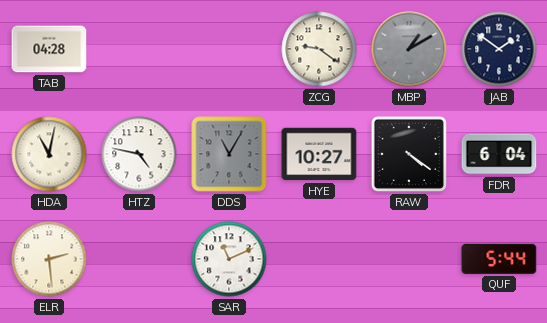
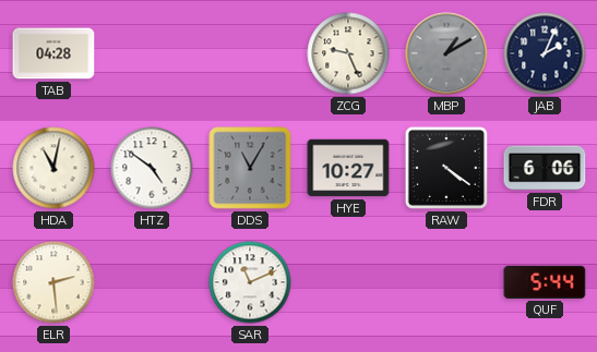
ZCG: 9:21 -> 9:26
JAB: 1:51 -> 2:04
HTZ: 4:47 -> 4:51
FDR: 6:04 -> 6:06
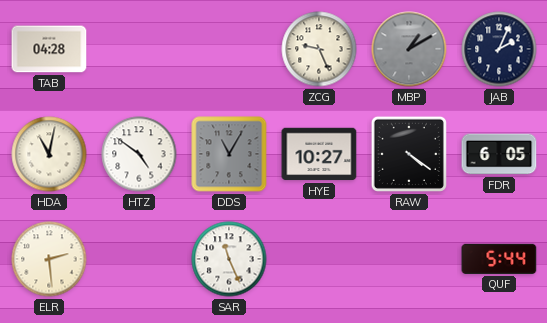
FDR: 6:06 -> 6:05
SAR: 11:11 -> 11:26
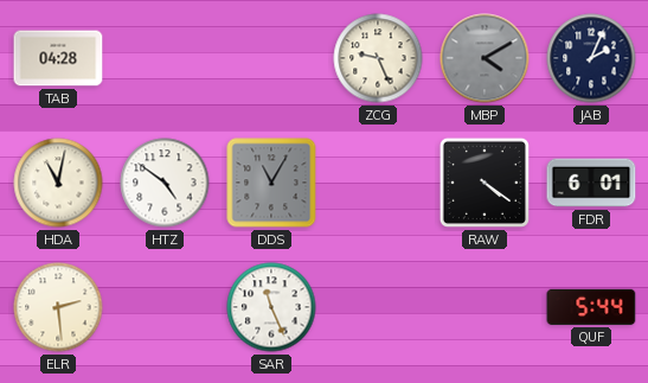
MBP: 1:10 -> 4:10
HYE: 10:27 -> none
FDR: 6:05 -> 6:01
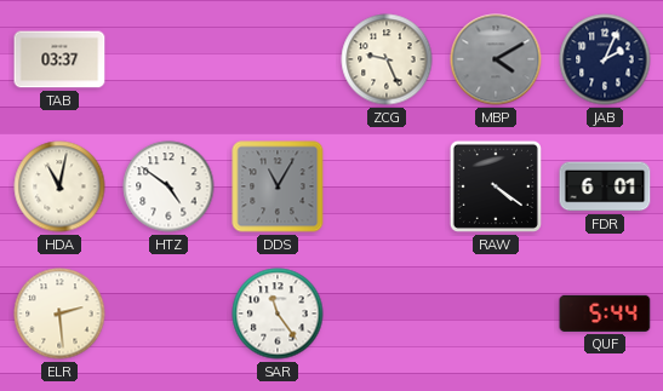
TAB: 04:28 -> 03:37
SAR: 11:26 -> 11:24
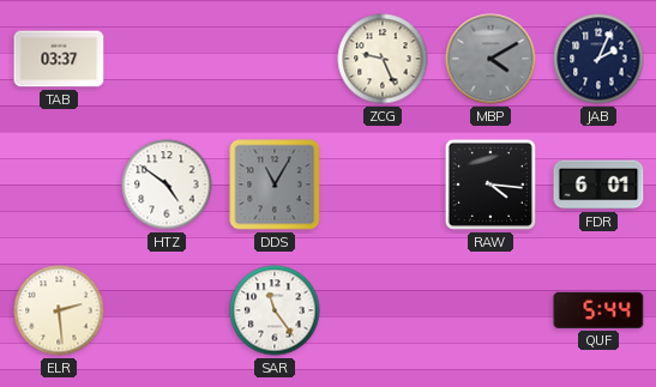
HDA: 11:02 -> none
RAW: 4:21 -> 4:16
